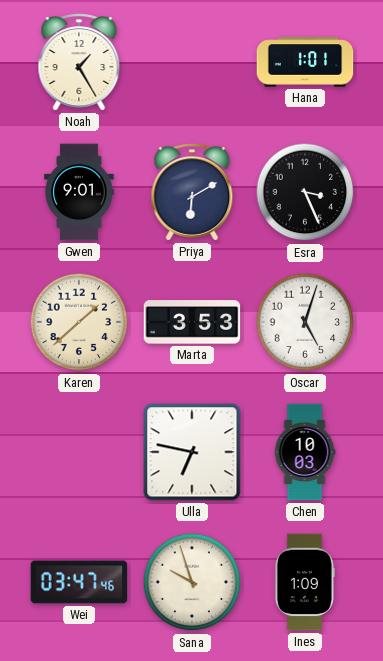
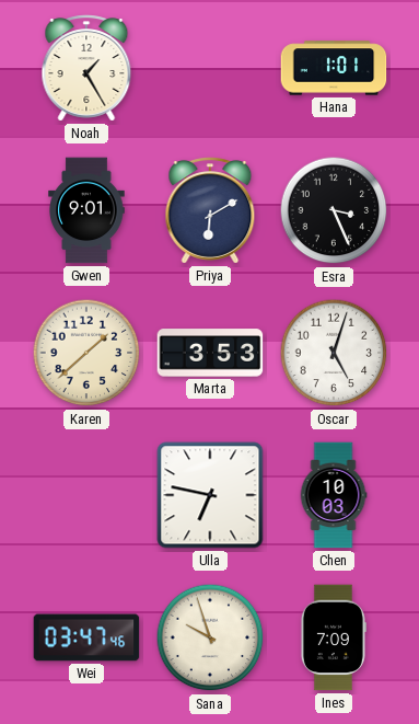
Ines: 1:09 -> 7:09
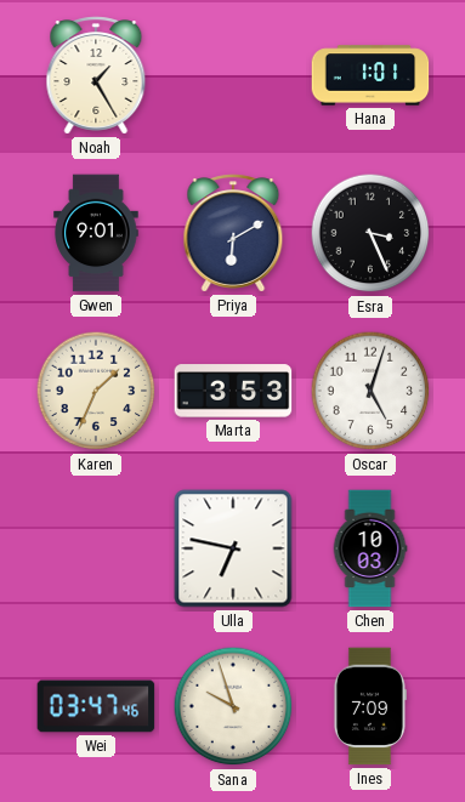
Karen: 1:38 -> 1:34
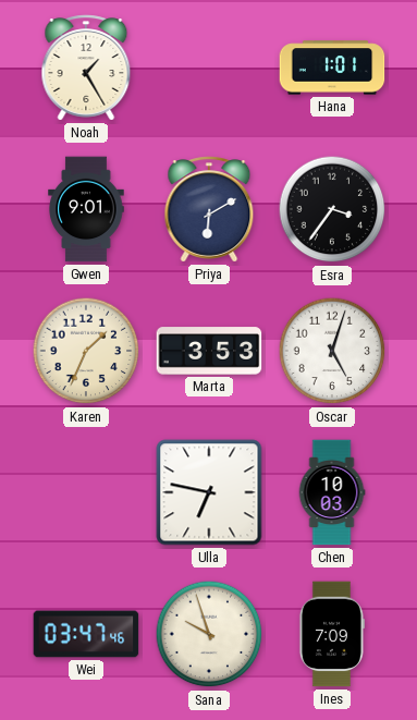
Esra: 3:26 -> 3:36
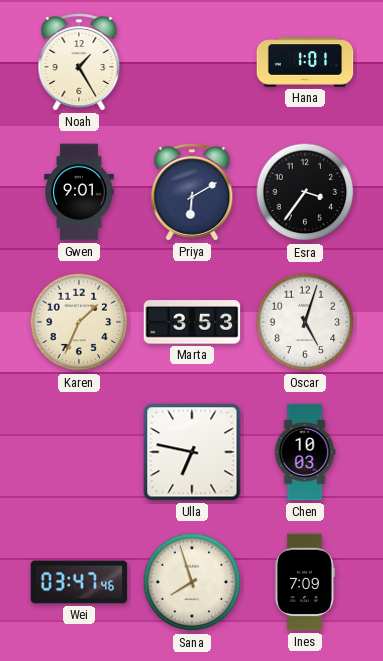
Sana: 9:57 -> 7:57
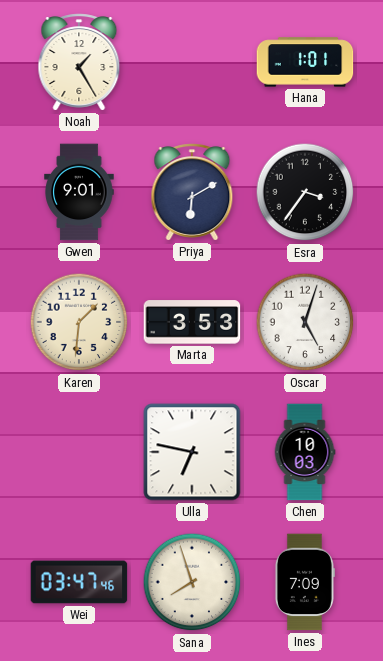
Karen: 1:34 -> 1:31
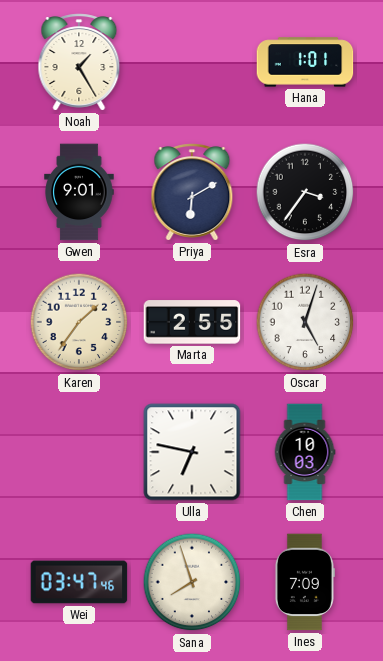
Karen: 1:31 -> 1:36
Marta: 3:53 -> 2:55
